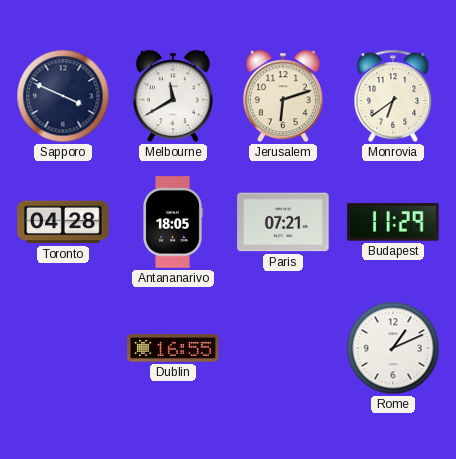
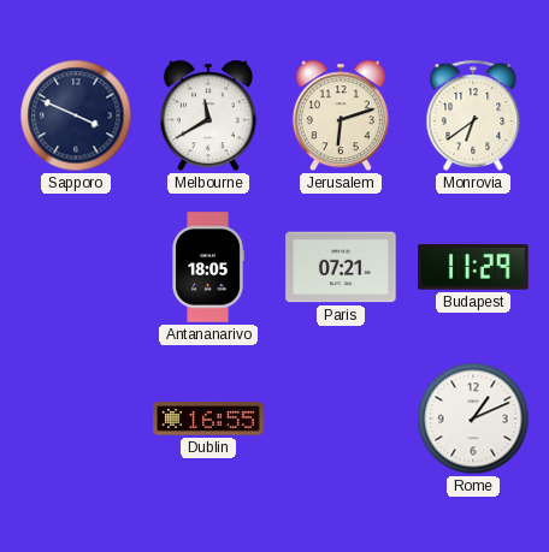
Toronto: 04:28 -> none
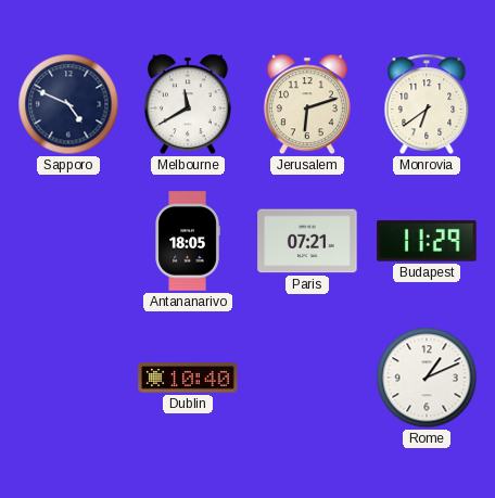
Sapporo: 3:49 -> 4:49
Dublin: 16:55 -> 10:40
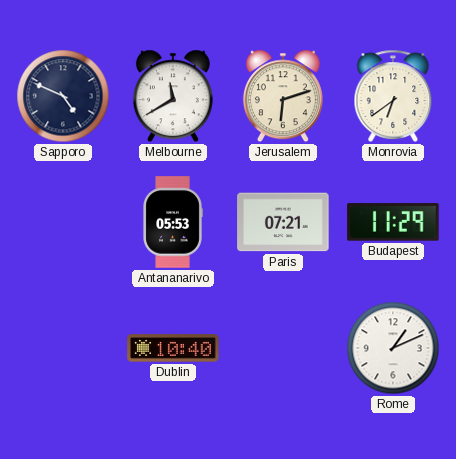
Antananarivo: 18:05 -> 05:53
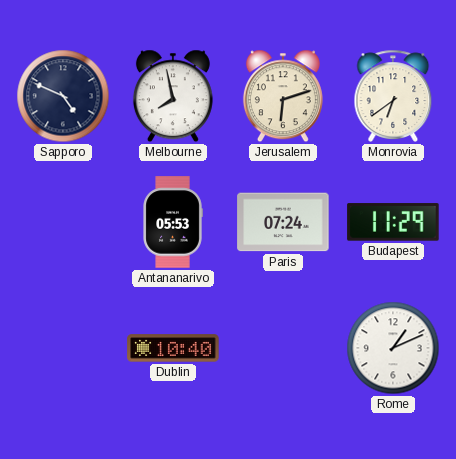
Melbourne: 11:40 -> 7:58
Paris: 07:21 -> 07:24
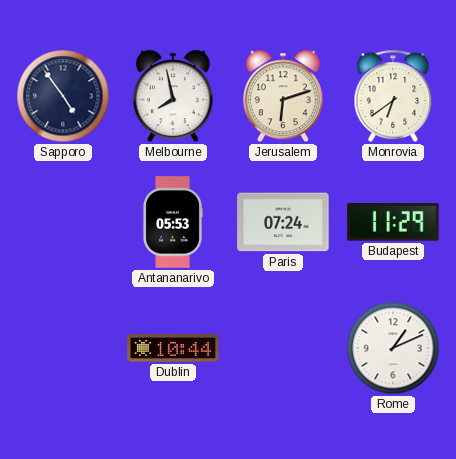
Sapporo: 4:49 -> 4:54
Dublin: 10:40 -> 10:44
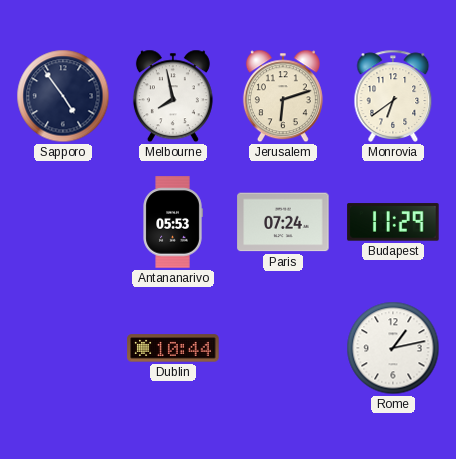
Rome: 1:11 -> 1:13
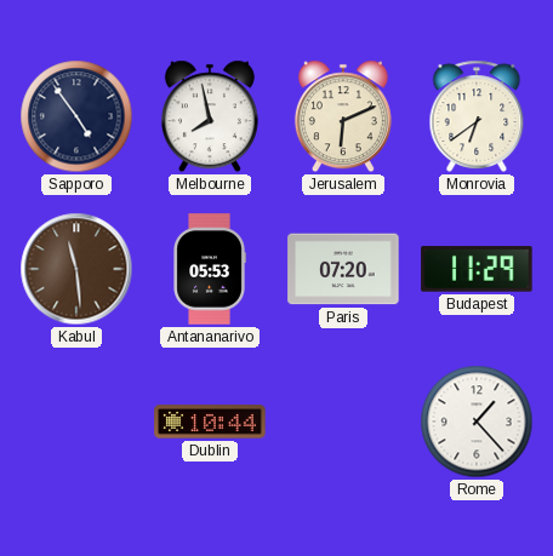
Jerusalem: 6:12 -> 6:11
Kabul: none -> 11:29
Paris: 07:24 -> 07:20
Rome: 1:13 -> 1:23
